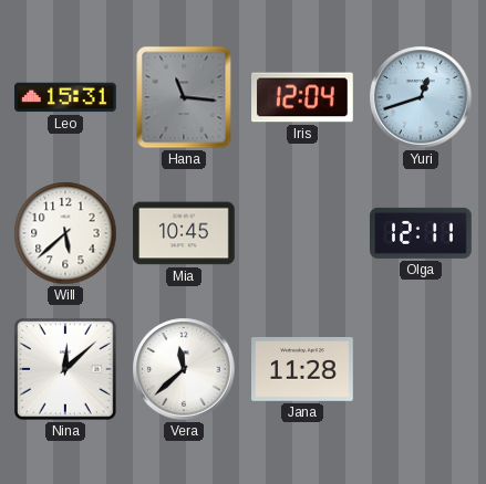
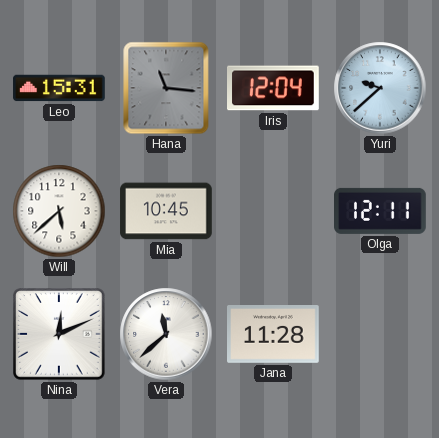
Yuri: 12:42 -> 9:38
Nina: 12:08 -> 12:11
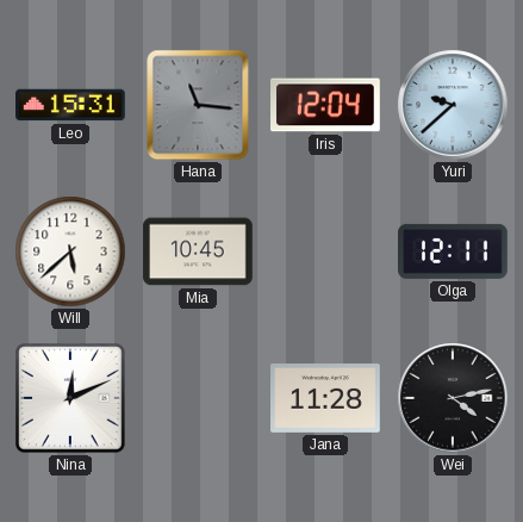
Vera: 11:38 -> none
Wei: none -> 4:13
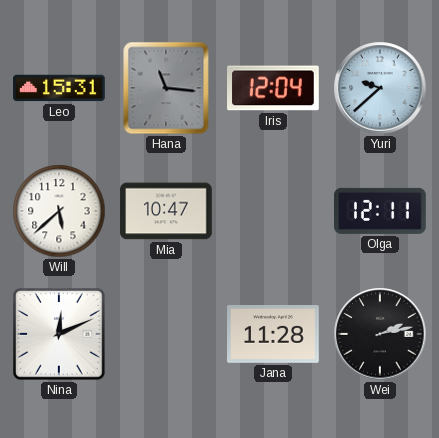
Mia: 10:45 -> 10:47
Wei: 4:13 -> 2:13
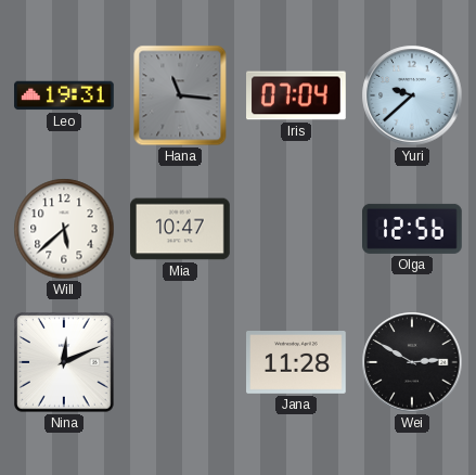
Leo: 15:31 -> 19:31
Iris: 12:04 -> 07:04
Olga: 12:11 -> 12:56
Wei: 2:13 -> 2:50
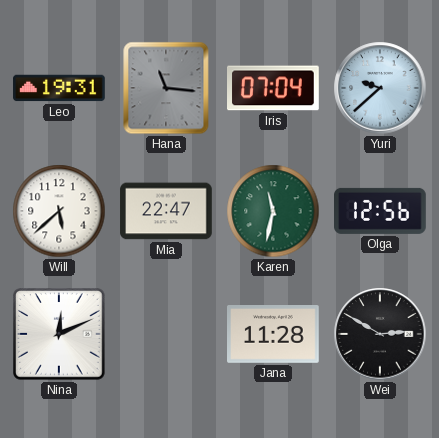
Mia: 10:47 -> 22:47
Karen: none -> 11:32
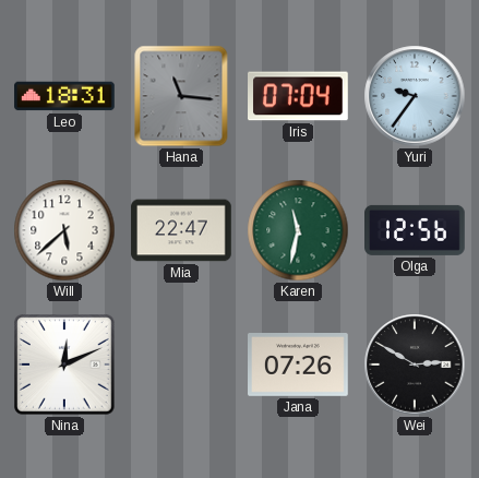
Leo: 19:31 -> 18:31
Yuri: 9:38 -> 9:36
Jana: 11:28 -> 07:26
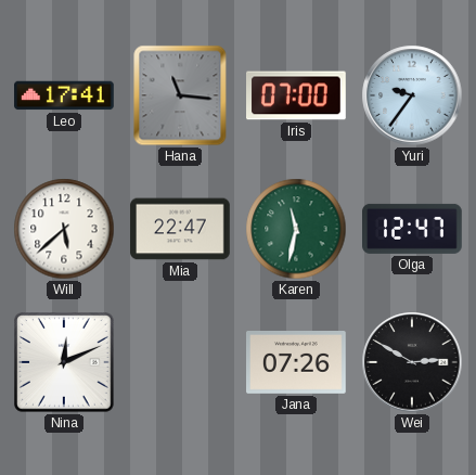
Leo: 18:31 -> 17:41
Iris: 07:04 -> 07:00
Olga: 12:56 -> 12:47
